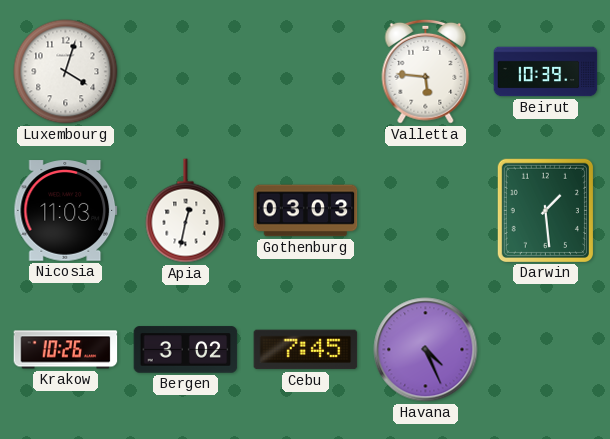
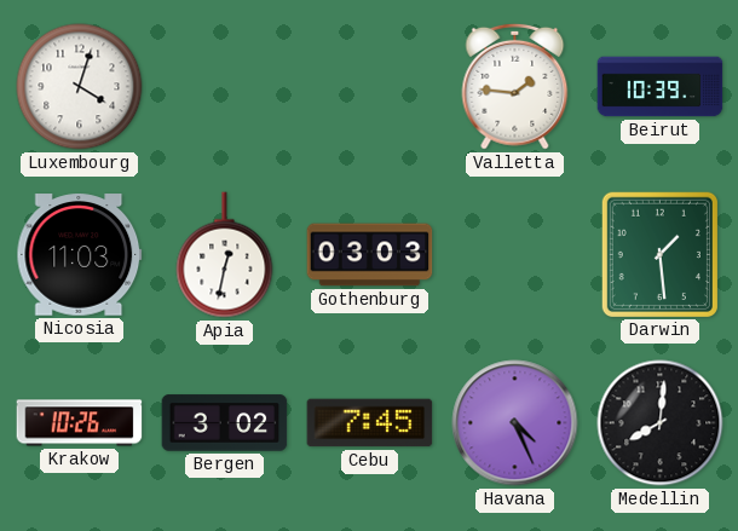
Valletta: 5:46 -> 1:46
Medellin: none -> 8:01
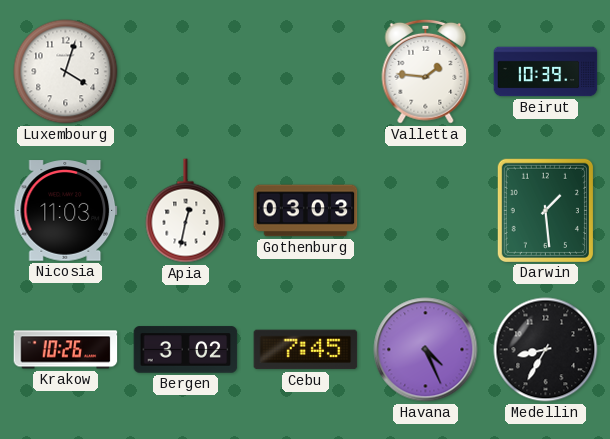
Medellin: 8:01 -> 8:35
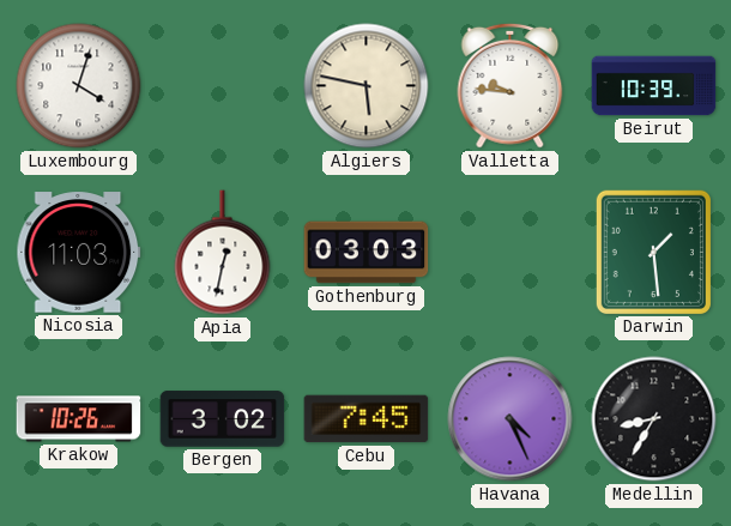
Algiers: none -> 5:47
Valletta: 1:46 -> 9:46
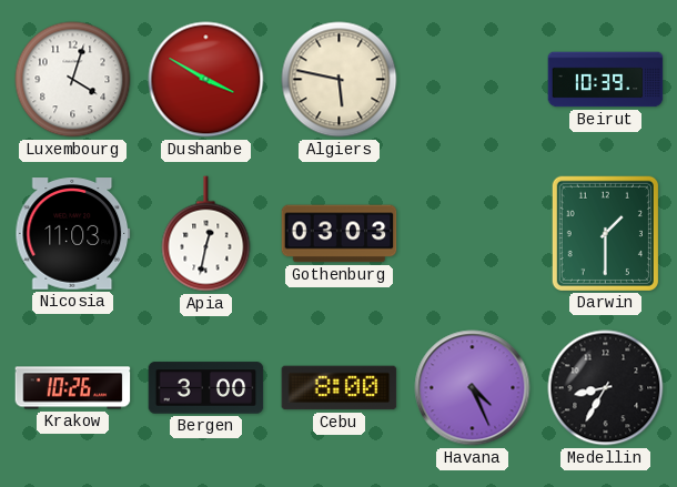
Dushanbe: none -> 3:50
Valletta: 9:46 -> none
Darwin: 1:29 -> 1:30
Bergen: 3:02 -> 3:00
Cebu: 7:45 -> 8:00
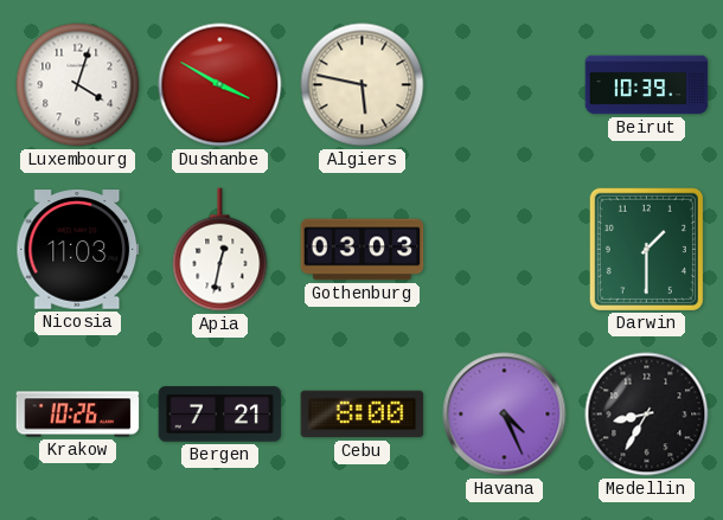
Bergen: 3:00 -> 7:21
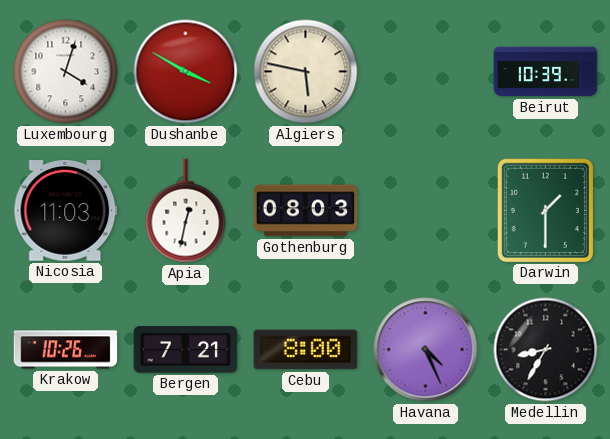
Gothenburg: 03:03 -> 08:03
